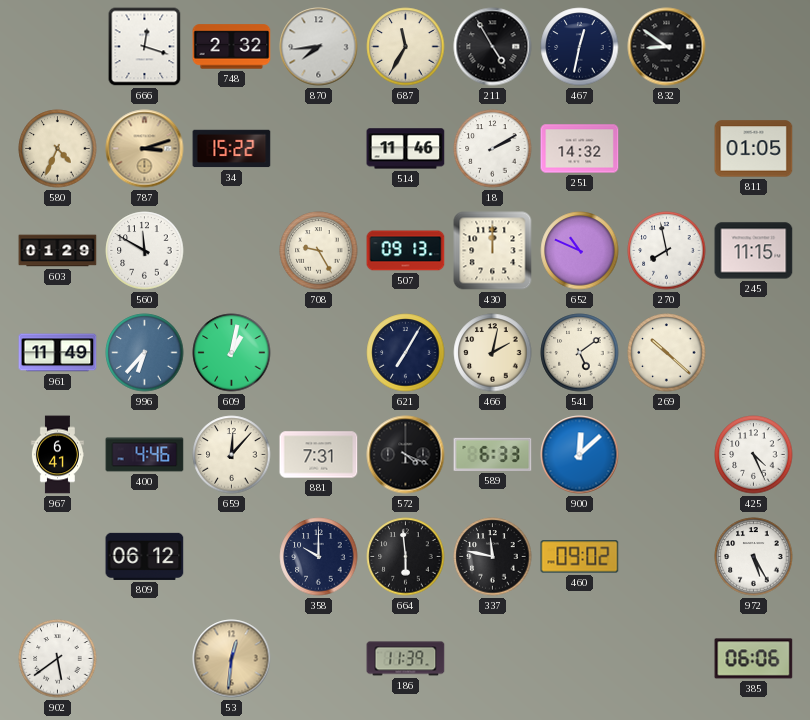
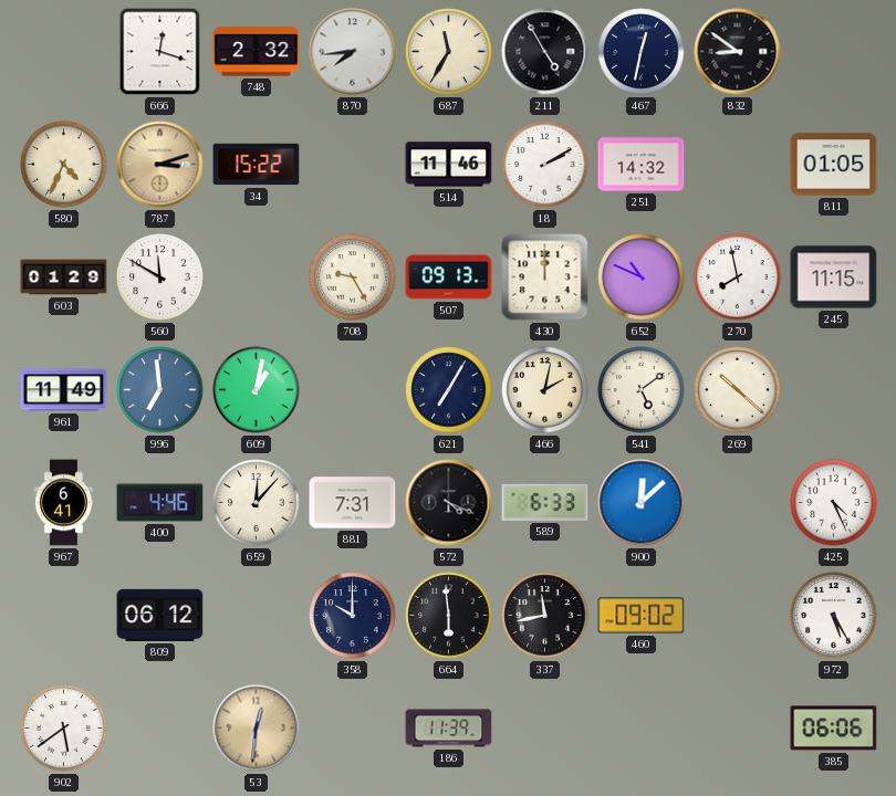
996: 6:37 -> 6:59
337: 11:47 -> 11:43
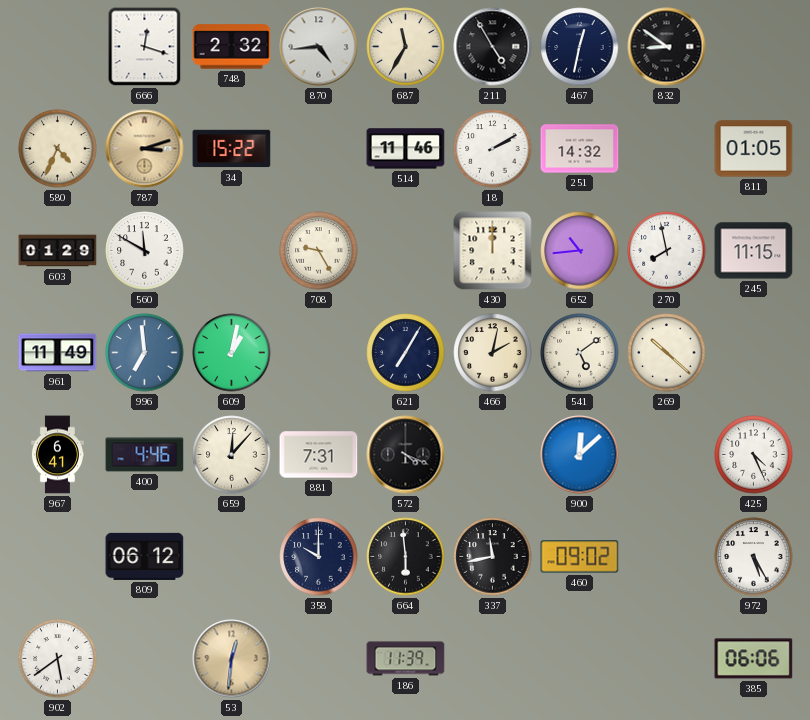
870: 7:44 -> 4:44
507: 09:13 -> none
652: 10:49 -> 10:44
589: 6:33 -> none
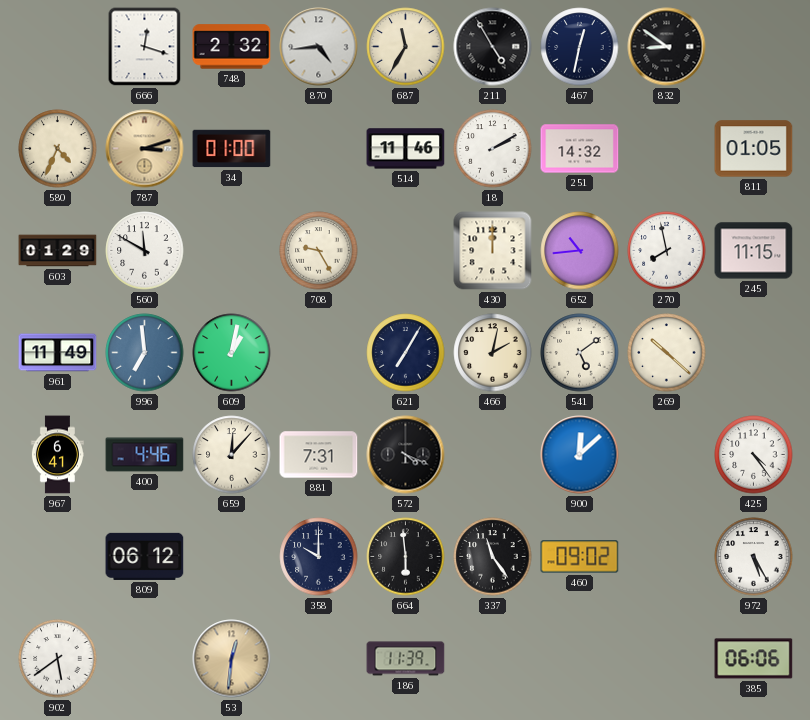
34: 15:22 -> 01:00
425: 4:26 -> 4:24
337: 11:43 -> 11:24
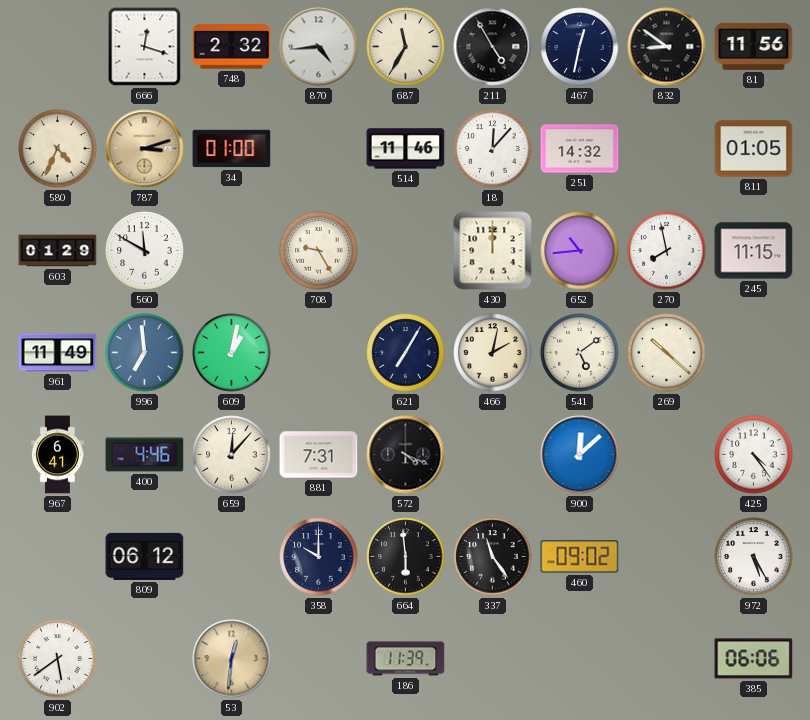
81: none -> 11:56
18: 2:10 -> 12:07
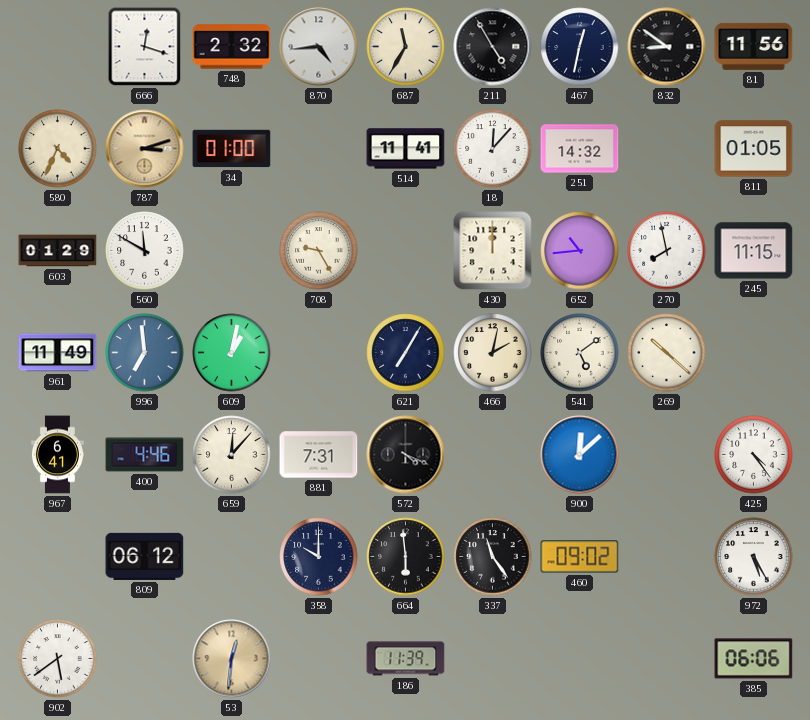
514: 11:46 -> 11:41
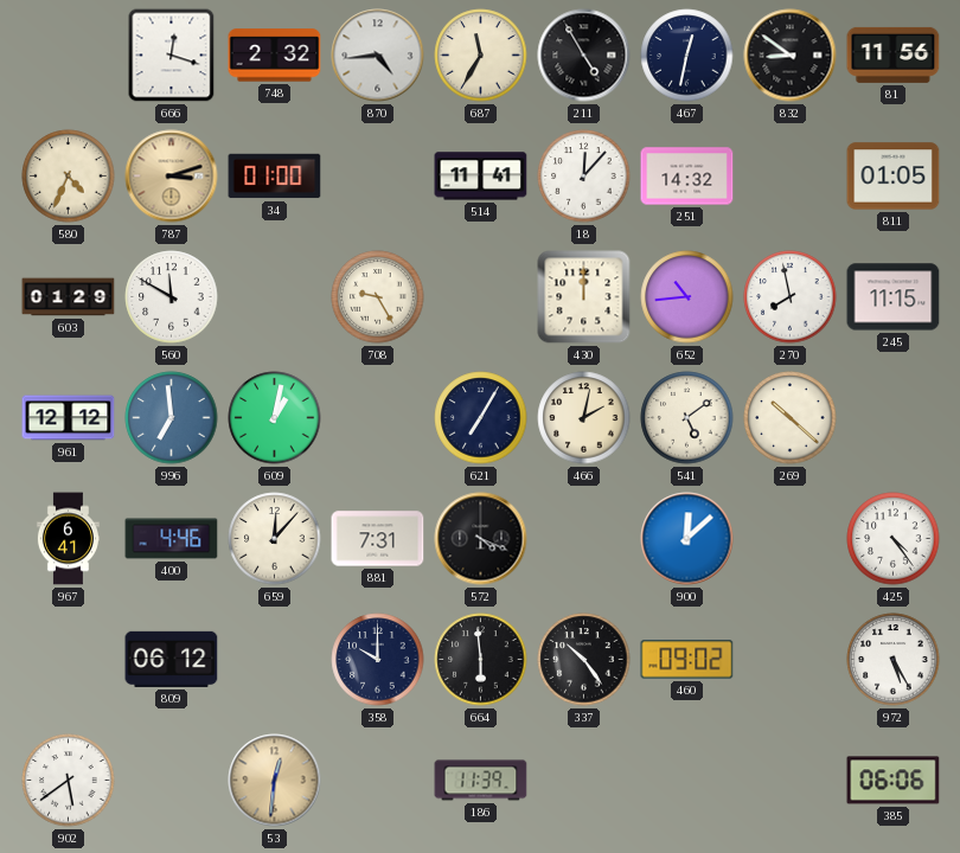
961: 11:49 -> 12:12
337: 11:24 -> 10:24
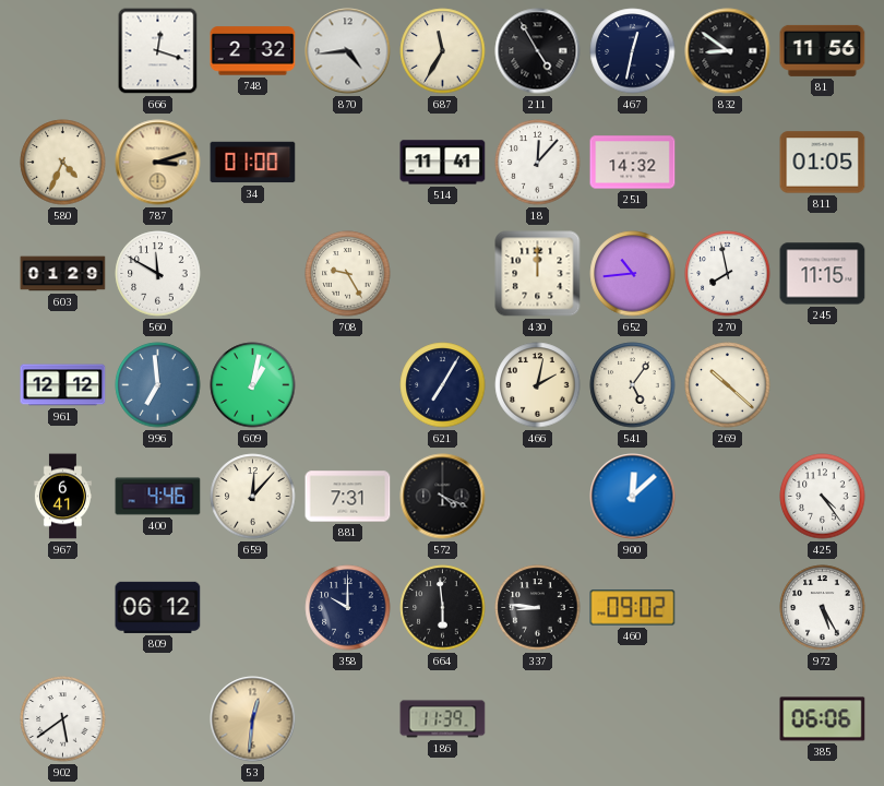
541: 5:09 -> 5:06
337: 10:24 -> 8:46
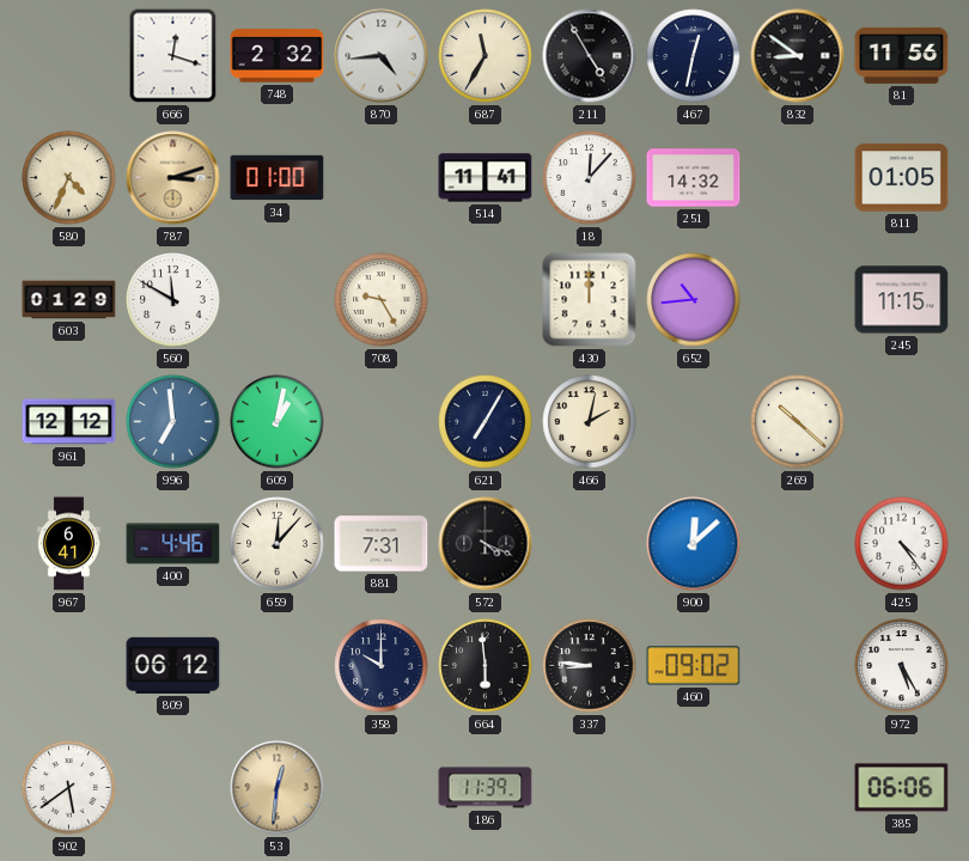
270: 7:58 -> none
541: 5:06 -> none
